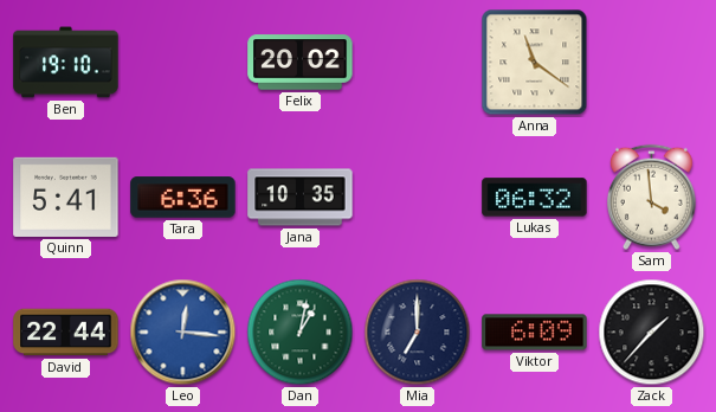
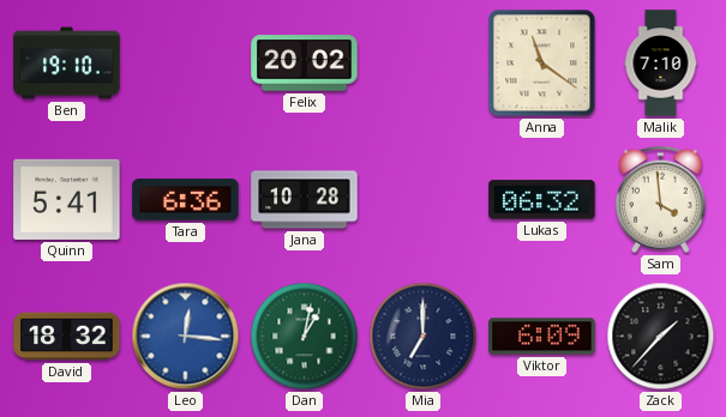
Malik: none -> 7:10
Jana: 10:35 -> 10:28
David: 22:44 -> 18:32
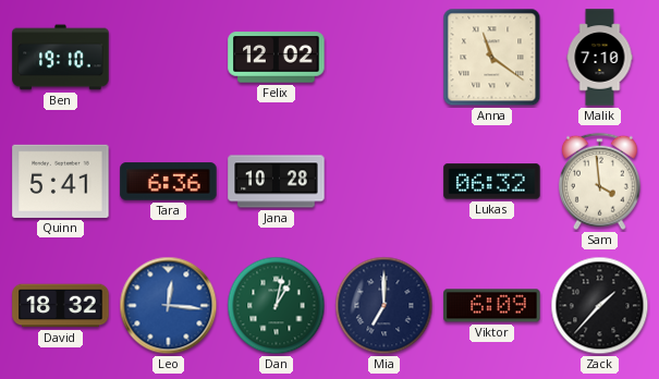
Felix: 20:02 -> 12:02
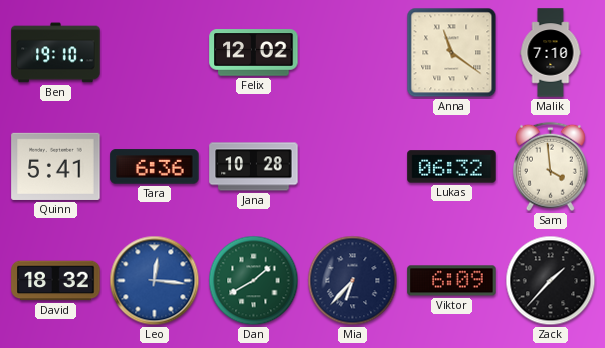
Dan: 1:02 -> 1:40
Mia: 7:00 -> 6:37
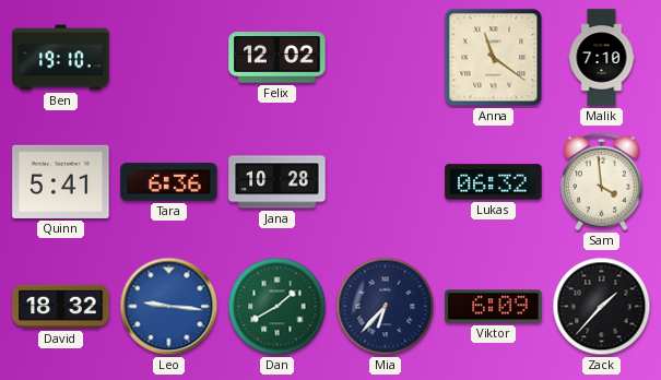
Leo: 12:16 -> 9:16
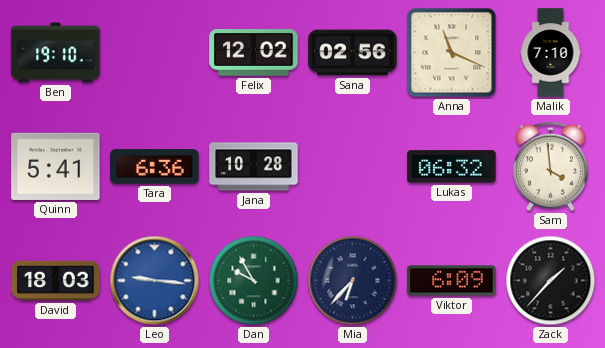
Sana: none -> 02:56
Anna: 11:21 -> 11:19
David: 18:32 -> 18:03
Dan: 1:40 -> 9:55
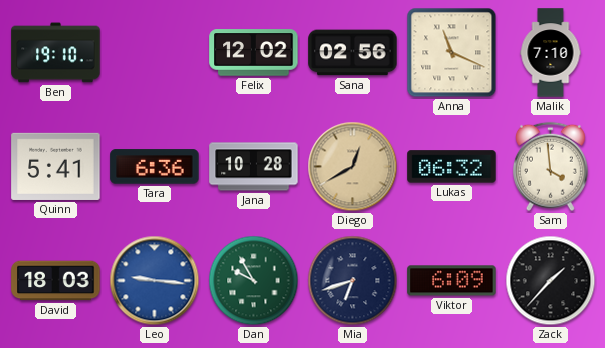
Diego: none -> 12:40
Mia: 6:37 -> 6:42
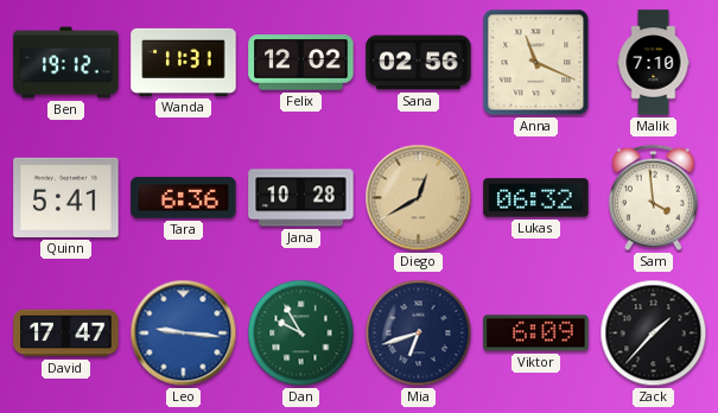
Ben: 19:10 -> 19:12
Wanda: none -> 11:31
David: 18:03 -> 17:47
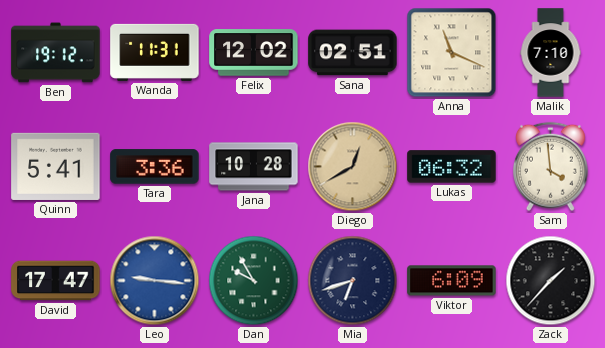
Sana: 02:56 -> 02:51
Tara: 6:36 -> 3:36
